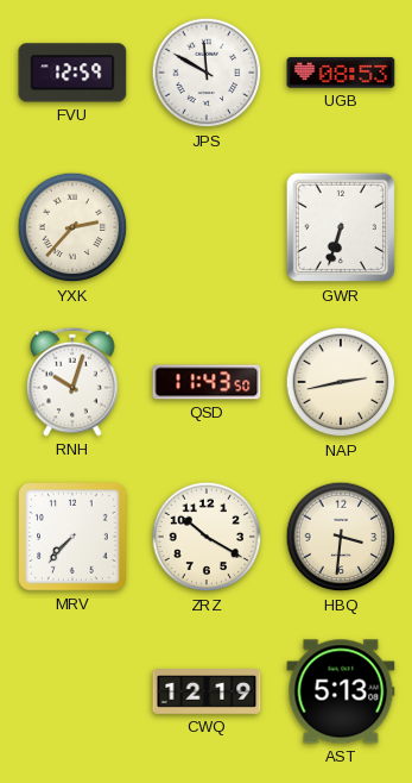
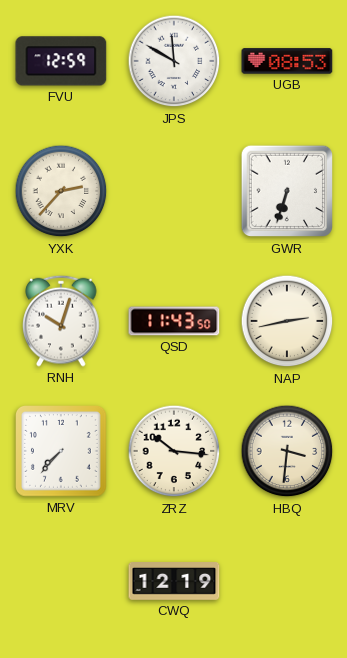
ZRZ: 10:20 -> 10:16
AST: 5:13 -> none
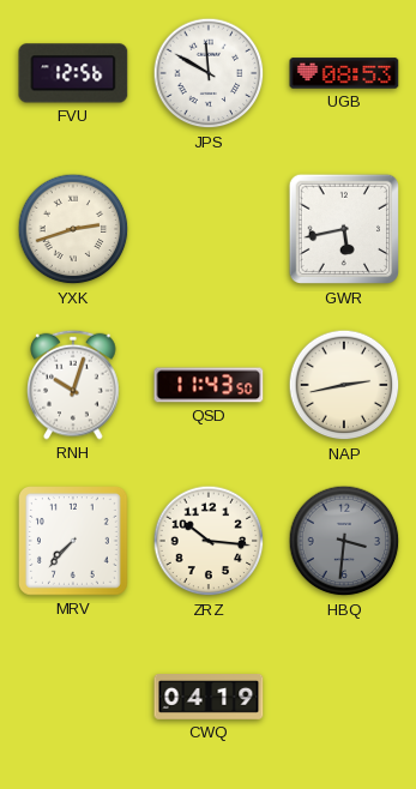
FVU: 12:59 -> 12:56
YXK: 2:37 -> 2:42
GWR: 6:33 -> 5:43
HBQ dial: cream -> grey
CWQ: 12:19 -> 04:19
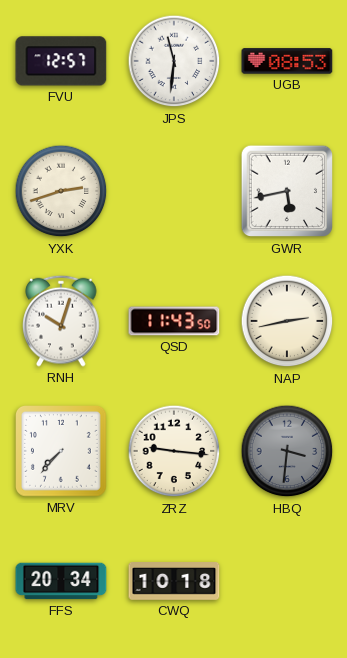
FVU: 12:56 -> 12:57
JPS: 11:50 -> 11:31
ZRZ: 10:16 -> 9:16
FFS: none -> 20:34
CWQ: 04:19 -> 10:18
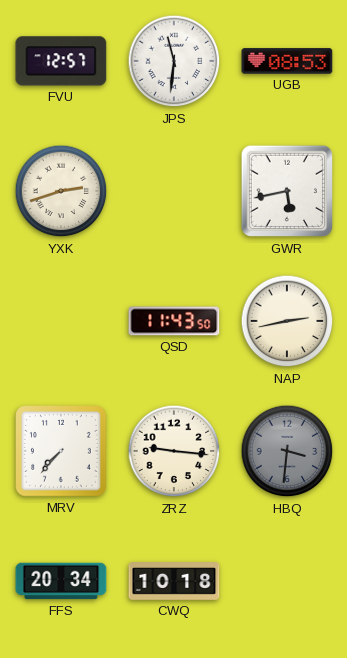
RNH: 10:03 -> none
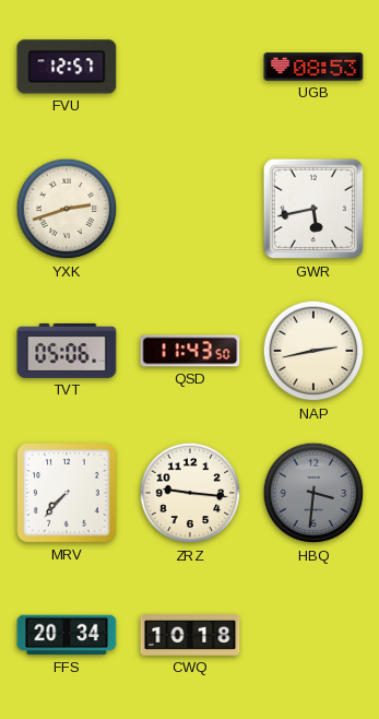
JPS: 11:31 -> none
TVT: none -> 05:06
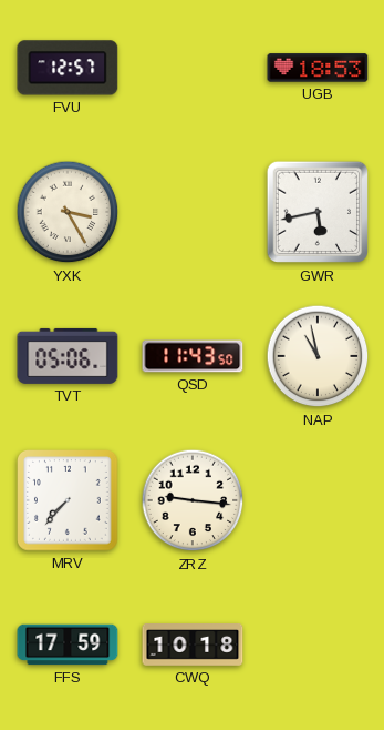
UGB: 08:53 -> 18:53
YXK: 2:42 -> 3:25
NAP: 2:43 -> 10:58
HBQ: 3:31 -> none
FFS: 20:34 -> 17:59
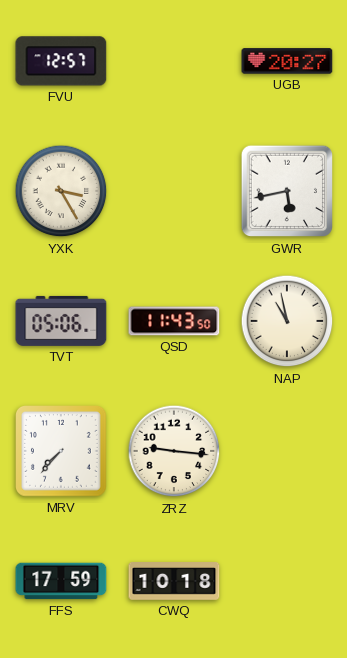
UGB: 18:53 -> 20:27
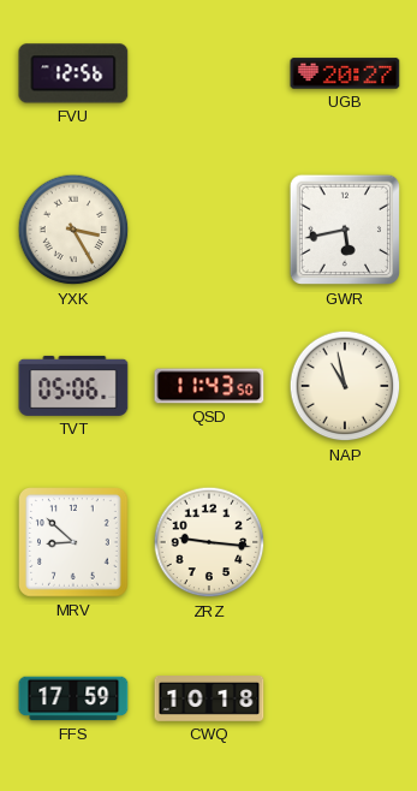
FVU: 12:57 -> 12:56
MRV: 7:37 -> 8:52
